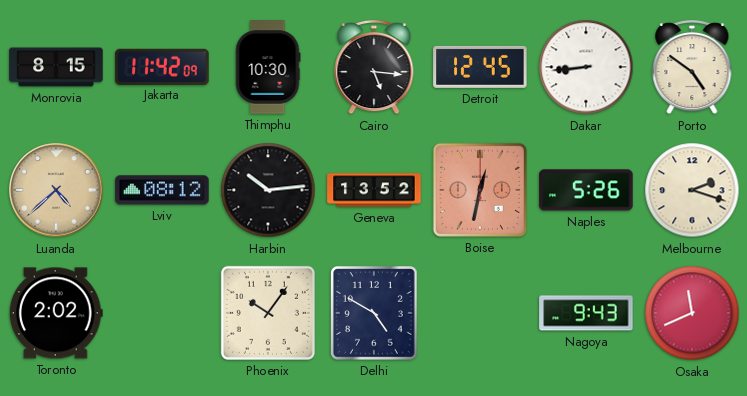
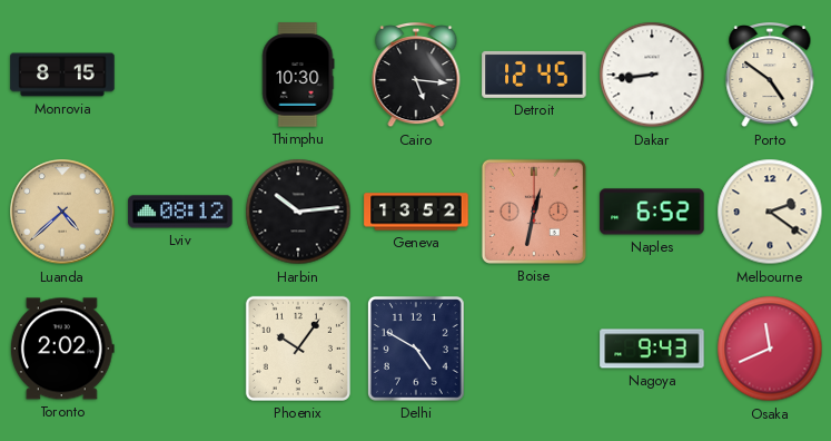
Jakarta: 11:42 -> none
Naples: 5:26 -> 6:52
Melbourne: 2:18 -> 2:21
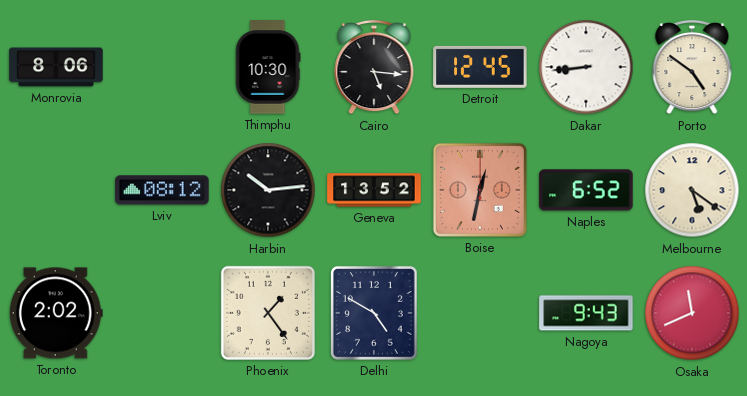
Monrovia: 8:15 -> 8:06
Luanda: 4:38 -> none
Melbourne: 2:21 -> 5:21
Phoenix: 10:06 -> 1:24
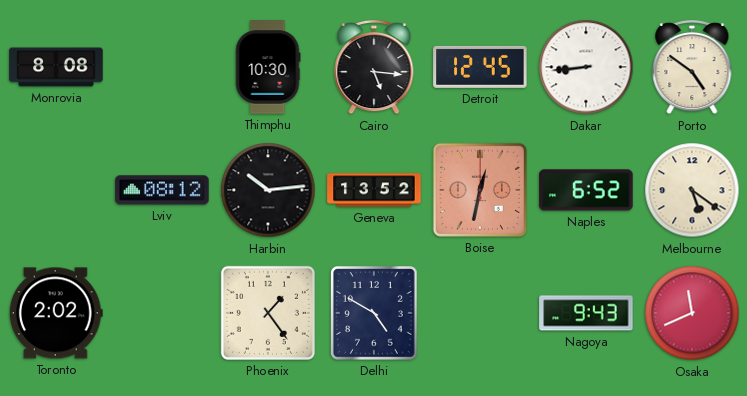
Monrovia: 8:06 -> 8:08
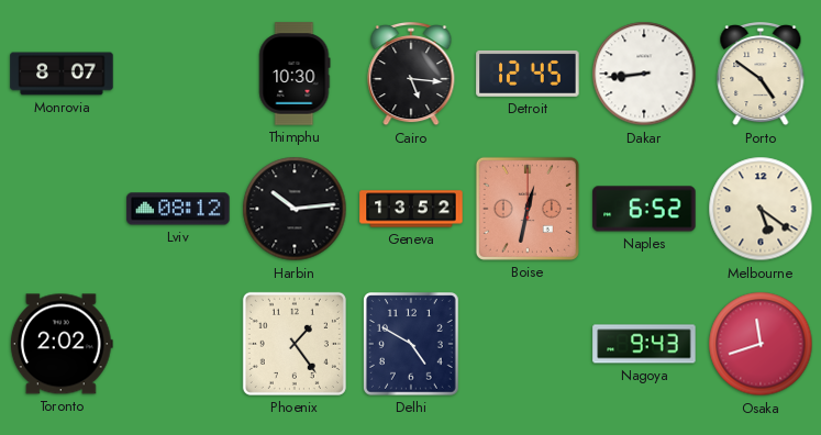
Monrovia: 8:08 -> 8:07
Osaka: 11:41 -> 11:42
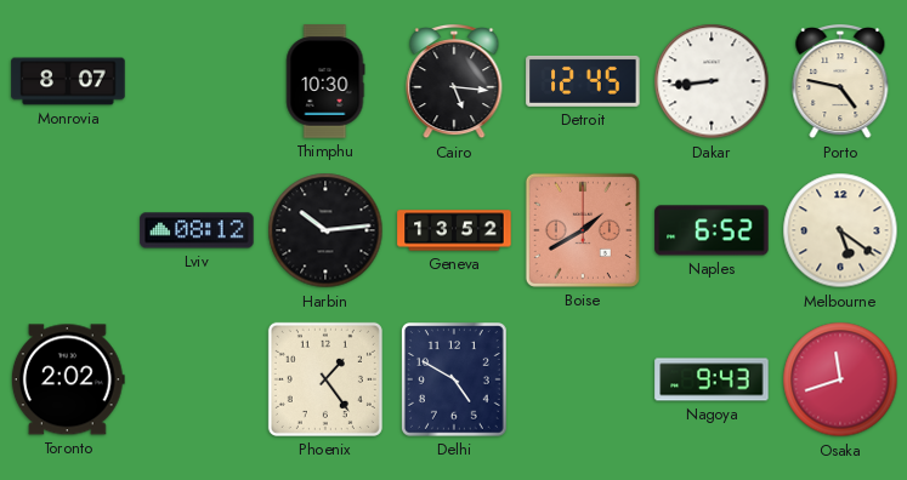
Porto: 4:51 -> 4:47
Boise: 12:32 -> 1:40
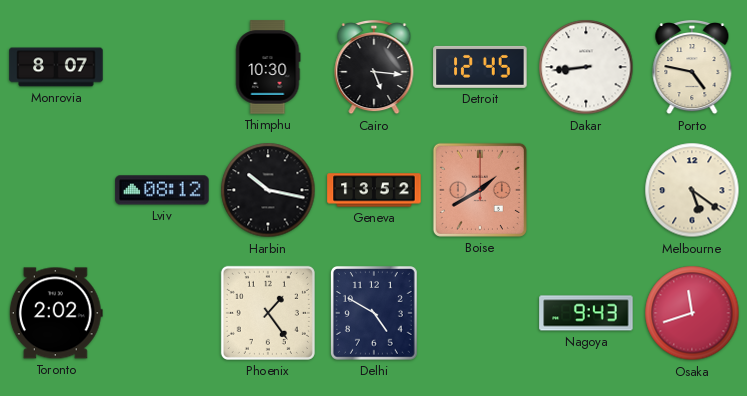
Harbin: 10:14 -> 10:17
Naples: 6:52 -> none
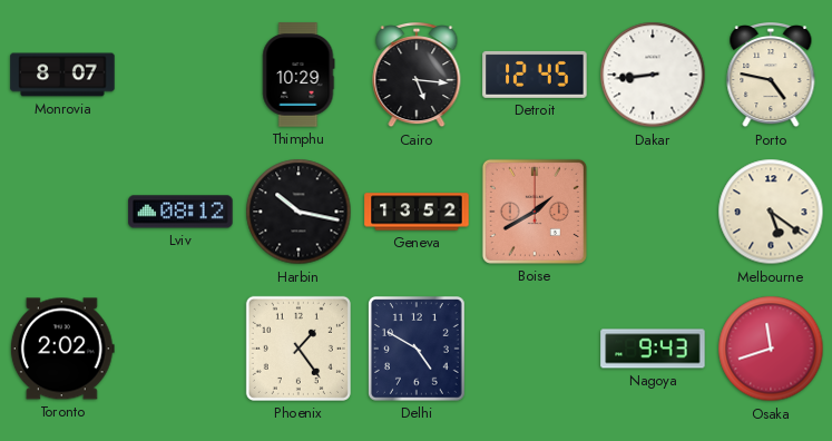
Thimphu: 10:30 -> 10:29
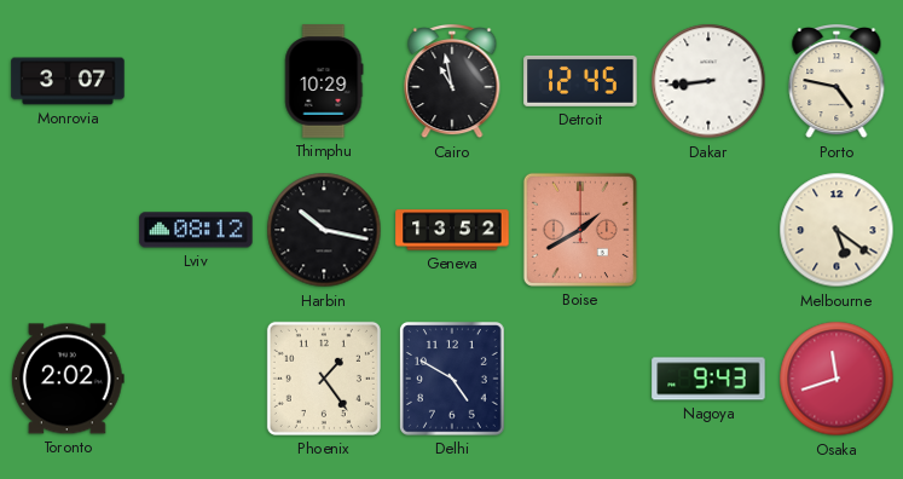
Monrovia: 8:07 -> 3:07
Cairo: 5:16 -> 10:58
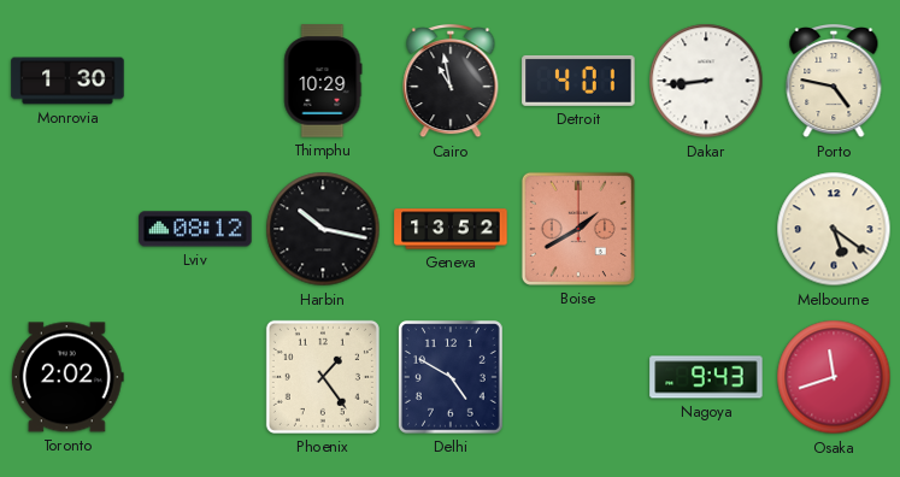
Monrovia: 3:07 -> 1:30
Detroit: 12:45 -> 4:01
